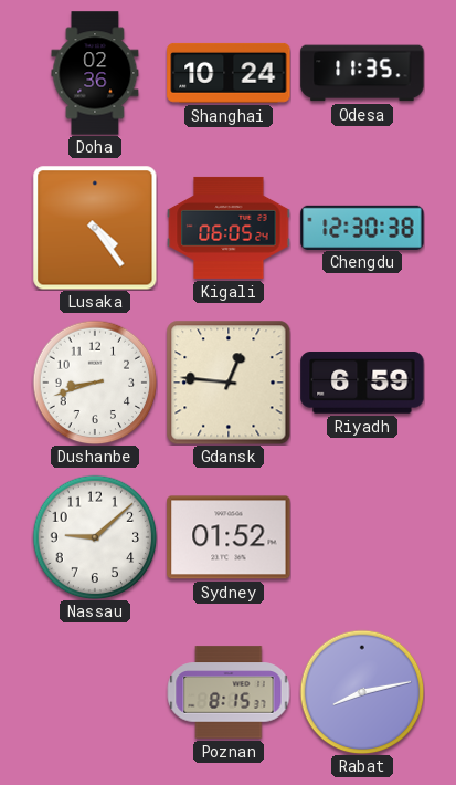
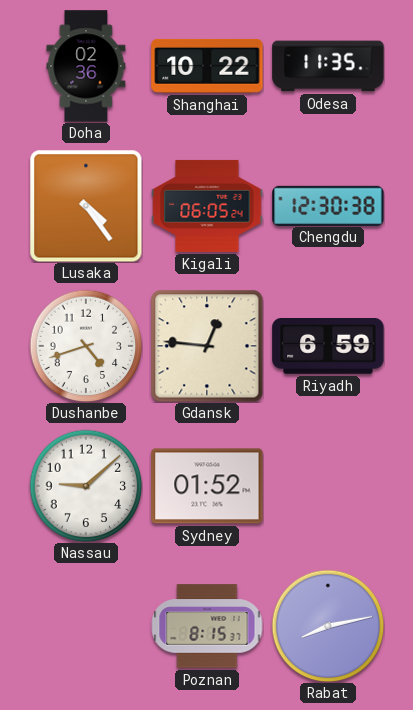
Shanghai: 10:24 -> 10:22
Dushanbe: 8:42 -> 4:42
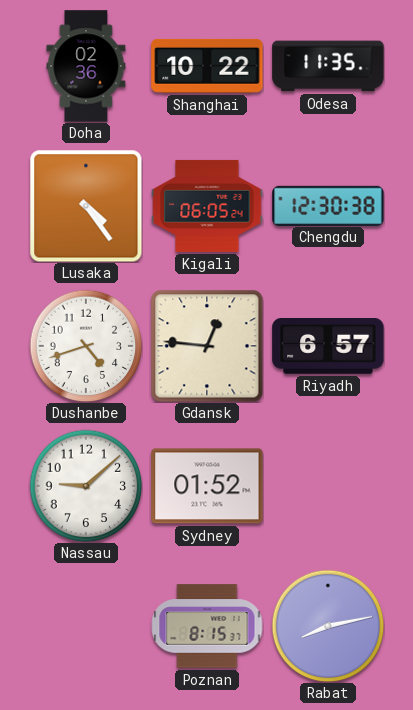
Riyadh: 6:59 -> 6:57
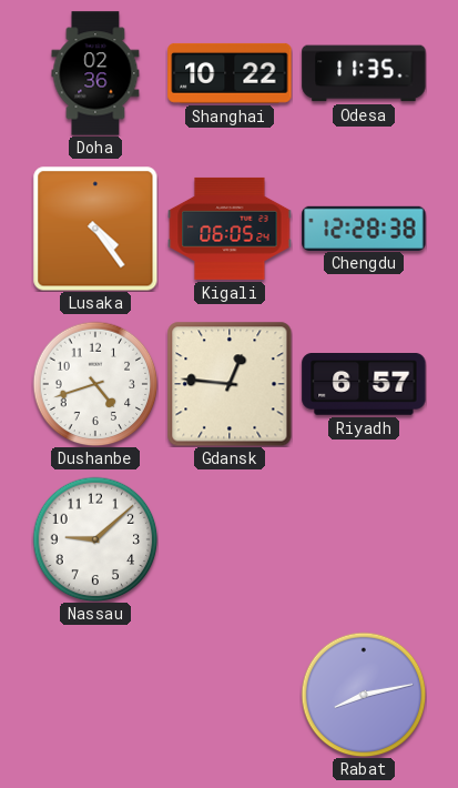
Chengdu: 12:30 -> 12:28
Sydney: 01:52 -> none
Poznan: 8:15 -> none
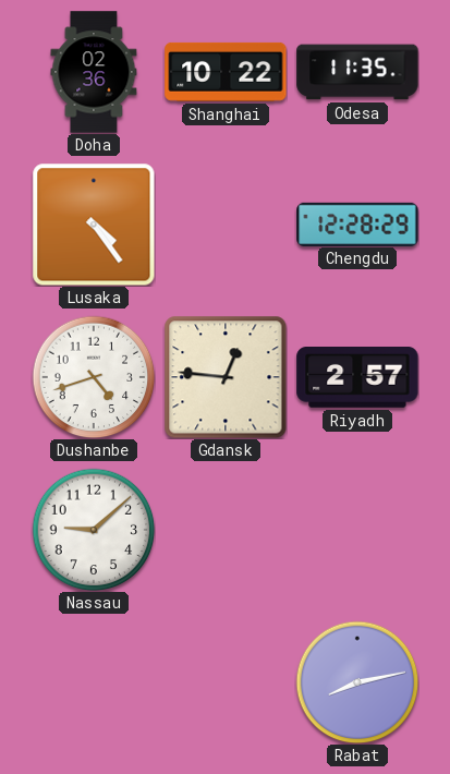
Kigali: 06:05 -> none
Chengdu: 12:28:38 -> 12:28:29
Riyadh: 6:57 -> 2:57
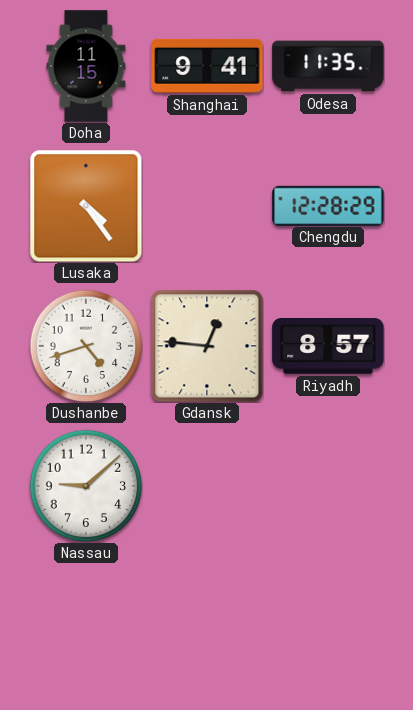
Doha: 02:36 -> 11:15
Shanghai: 10:22 -> 9:41
Riyadh: 2:57 -> 8:57
Rabat: 8:13 -> none
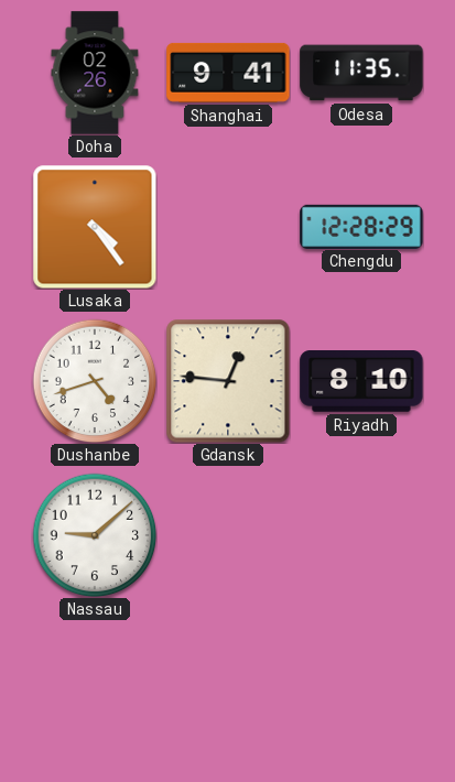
Doha: 11:15 -> 02:26
Riyadh: 8:57 -> 8:10
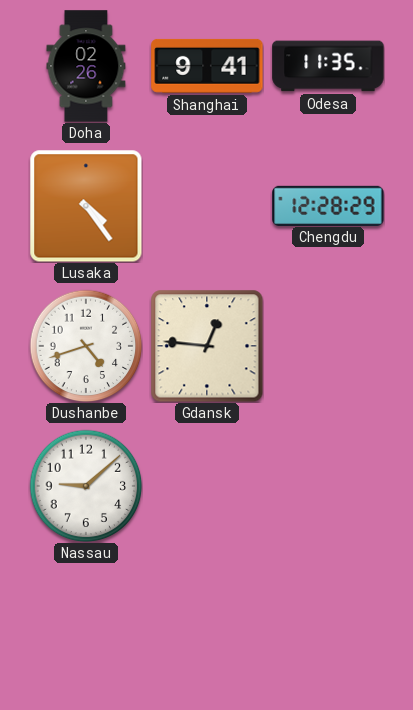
Riyadh: 8:10 -> none
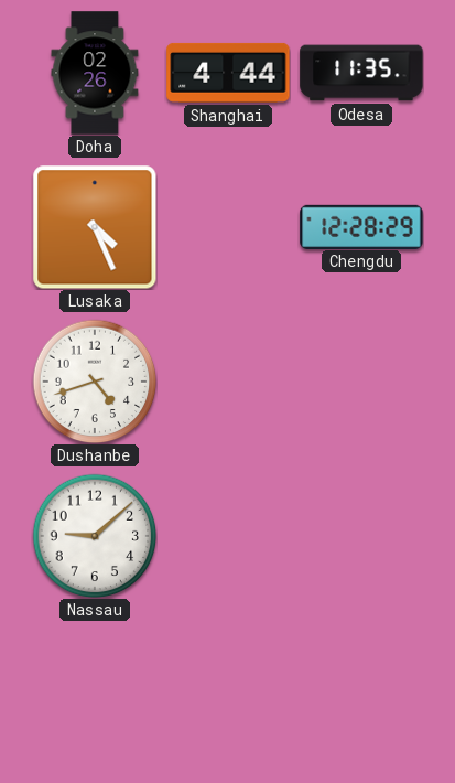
Shanghai: 9:41 -> 4:44
Lusaka: 4:24 -> 4:26
Gdansk: 12:46 -> none
